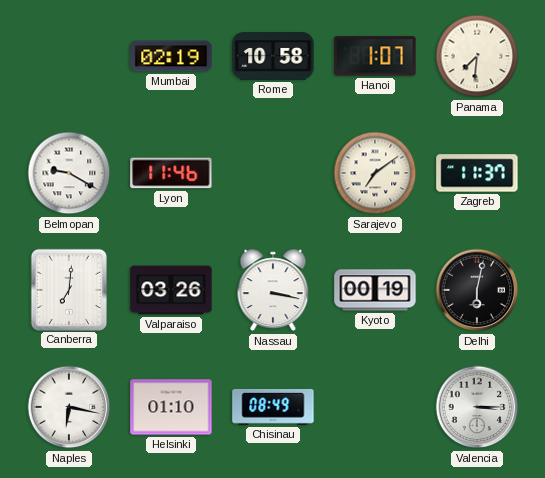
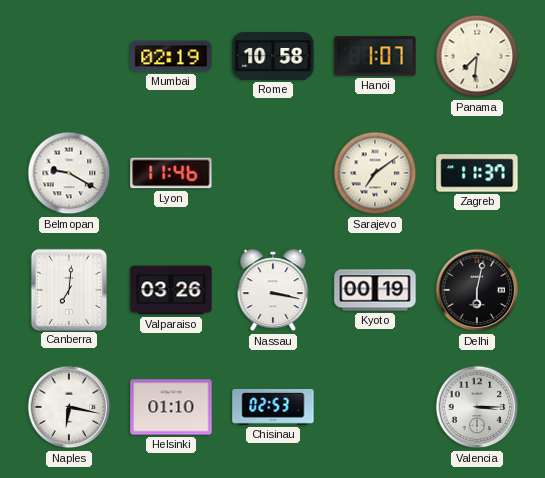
Chisinau: 08:49 -> 02:53
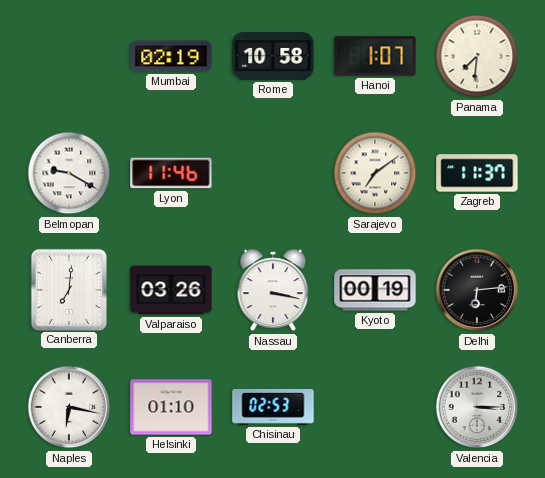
Delhi: 6:02 -> 6:14
